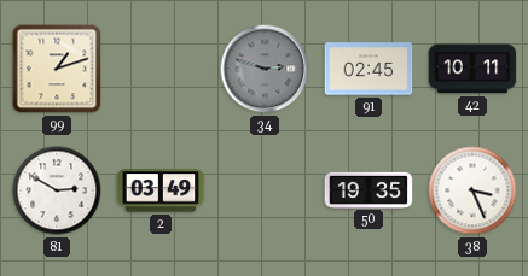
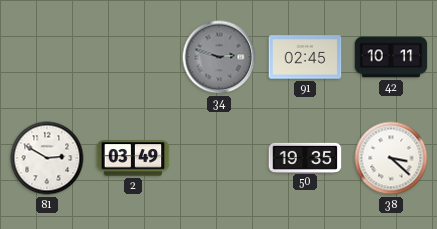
99: 1:12 -> none
38: 3:26 -> 3:22
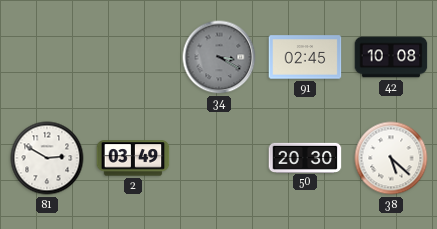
34: 2:48 -> 3:20
42: 10:11 -> 10:08
50: 19:35 -> 20:30
38: 3:22 -> 5:22
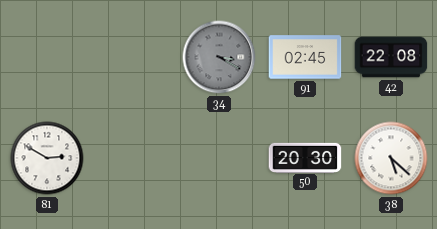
42: 10:08 -> 22:08
2: 03:49 -> none
